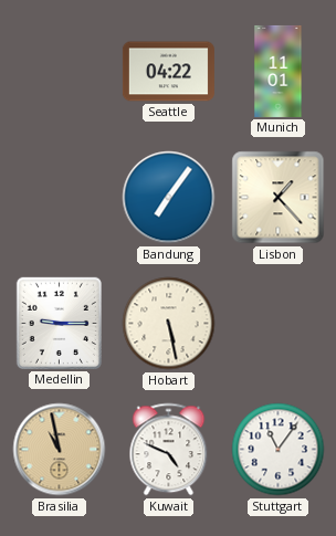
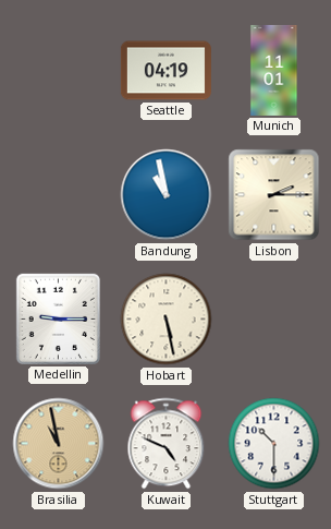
Seattle: 04:22 -> 04:19
Bandung: 7:06 -> 10:58
Lisbon: 1:23 -> 2:15
Stuttgart: 11:06 -> 10:30
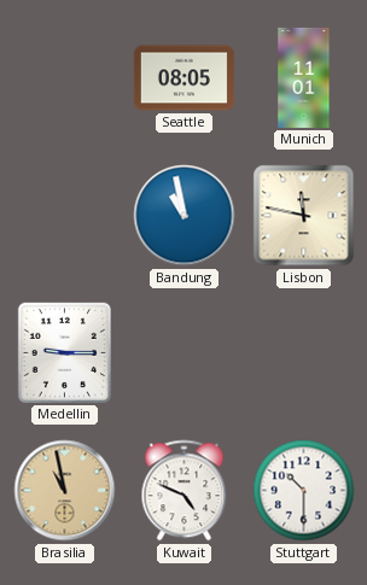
Seattle: 04:19 -> 08:05
Lisbon: 2:15 -> 11:47
Hobart: 5:28 -> none
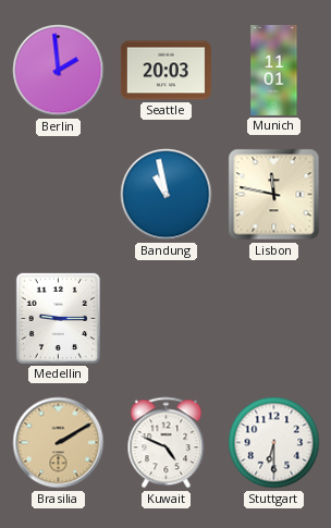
Berlin: none -> 1:59
Seattle: 08:05 -> 20:03
Brasilia: 10:58 -> 2:10
Stuttgart: 10:30 -> 6:30
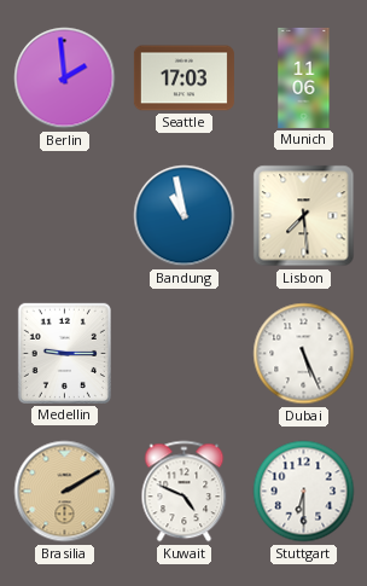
Seattle: 20:03 -> 17:03
Munich: 11:01 -> 11:06
Lisbon: 11:47 -> 7:29
Dubai: none -> 5:26
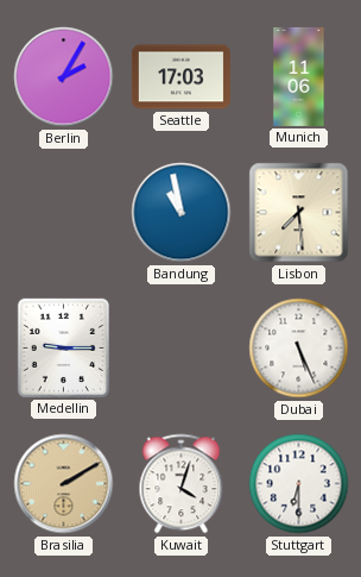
Berlin: 1:59 -> 2:05
Kuwait: 4:49 -> 4:03
